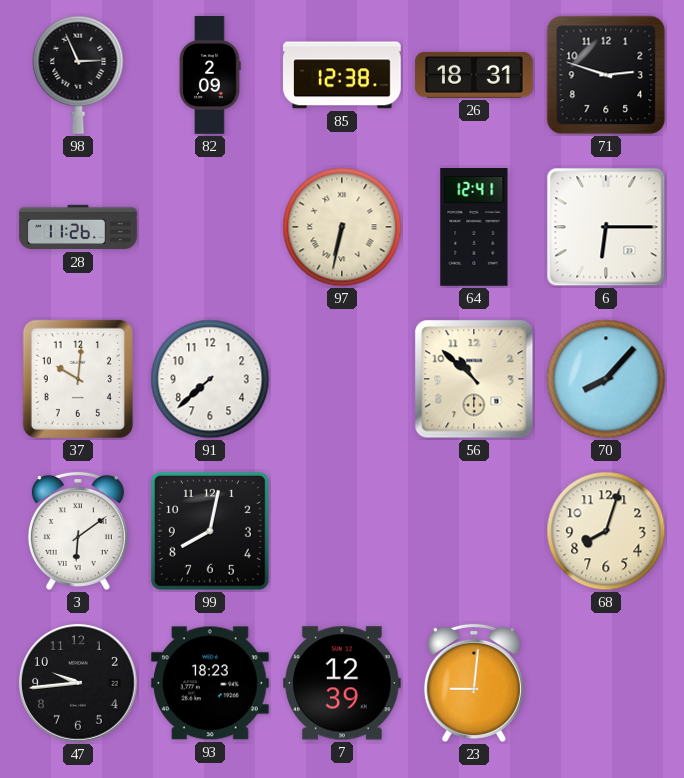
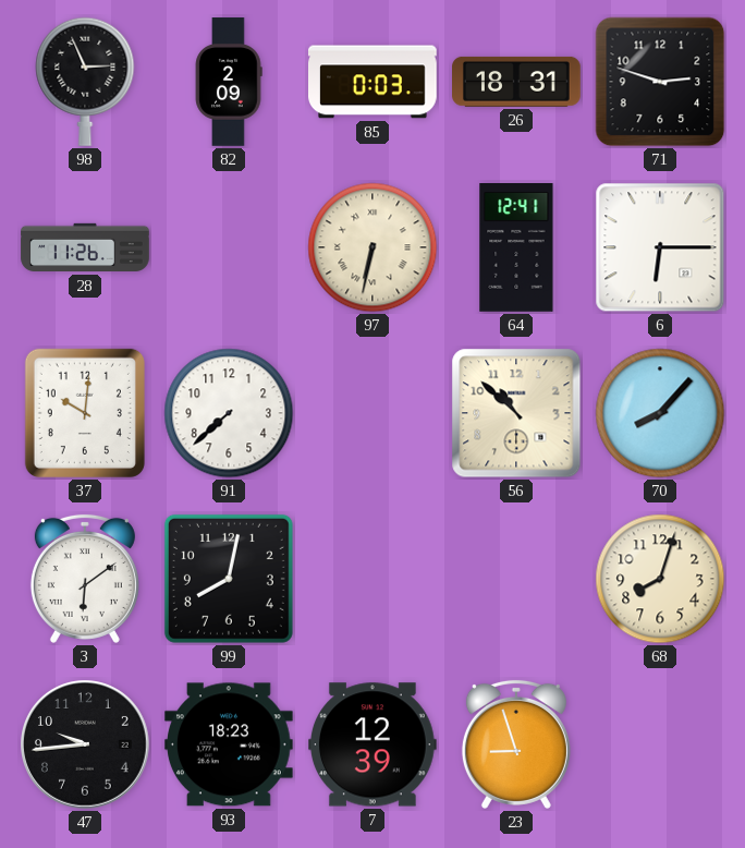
85: 12:38 -> 0:03
23: 9:01 -> 8:57
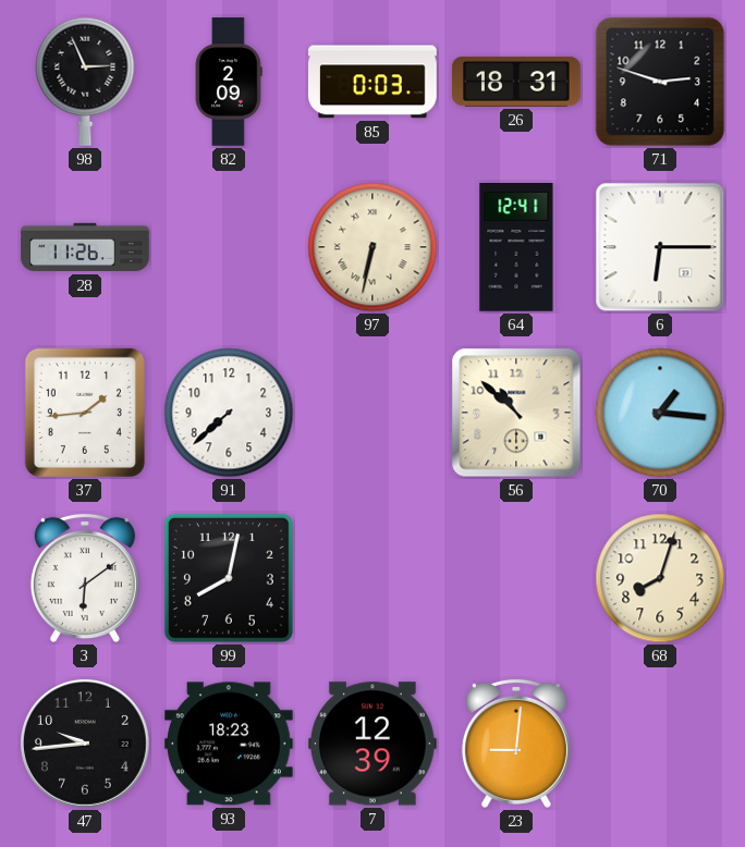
37: 10:01 -> 1:44
70: 8:07 -> 1:16
23: 8:57 -> 9:01
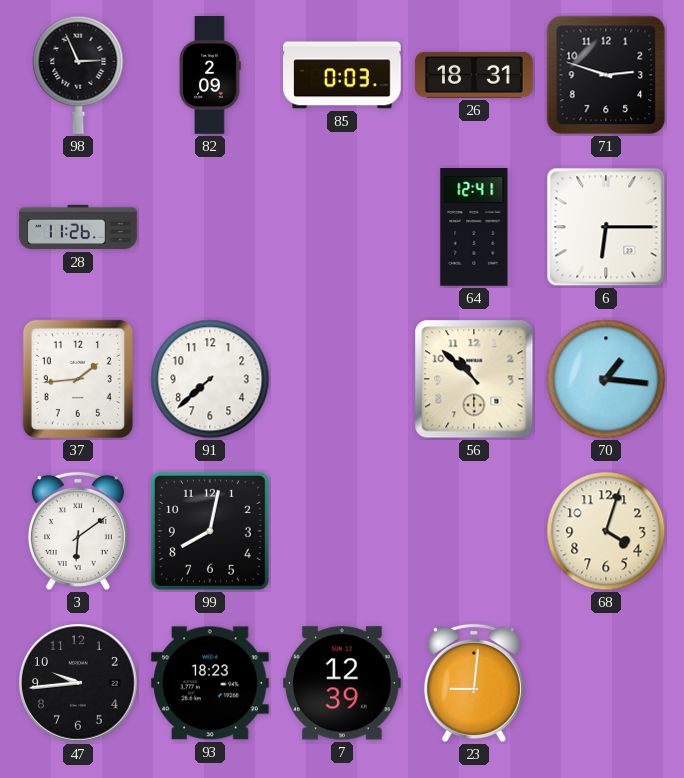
97: 6:32 -> none
68: 8:03 -> 4:03
